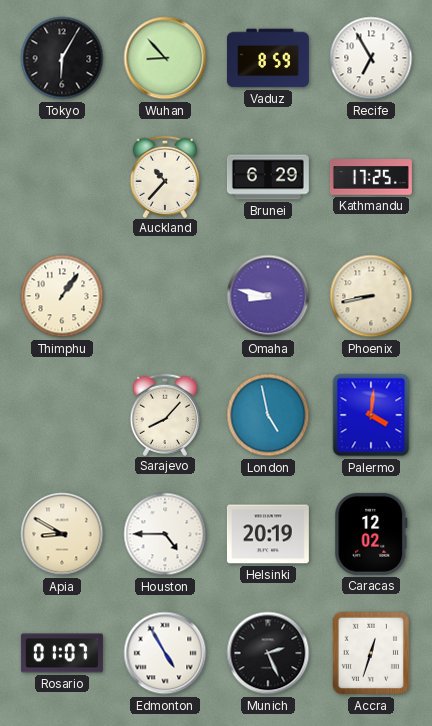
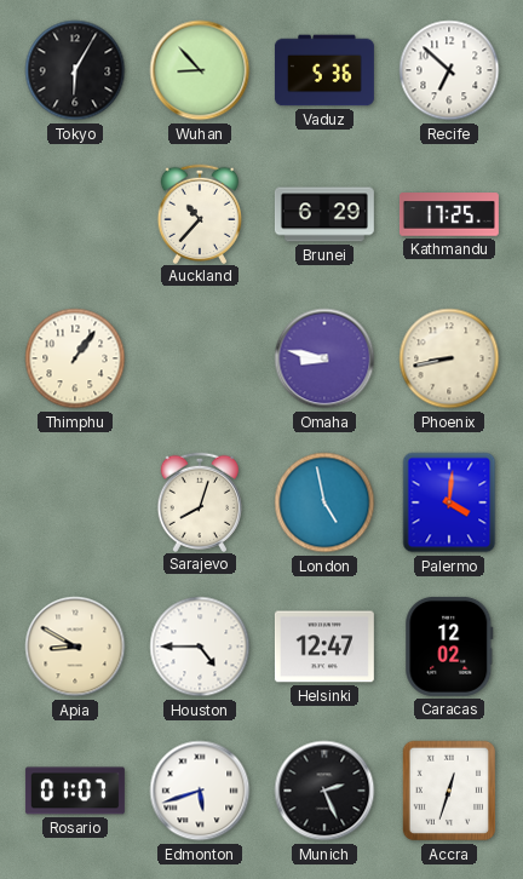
Vaduz: 8:59 -> 5:36
Recife: 6:55 -> 6:52
Sarajevo: 8:07 -> 8:03
Helsinki: 20:19 -> 12:47
Edmonton: 4:55 -> 5:42
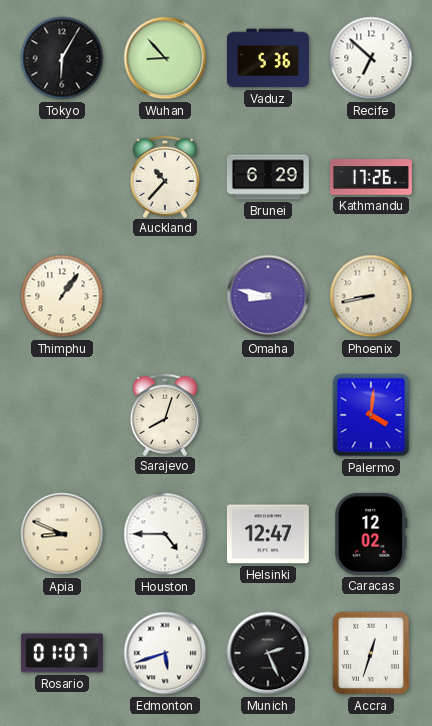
Kathmandu: 17:25 -> 17:26
London: 4:58 -> none
Apia: 8:50 -> 8:49
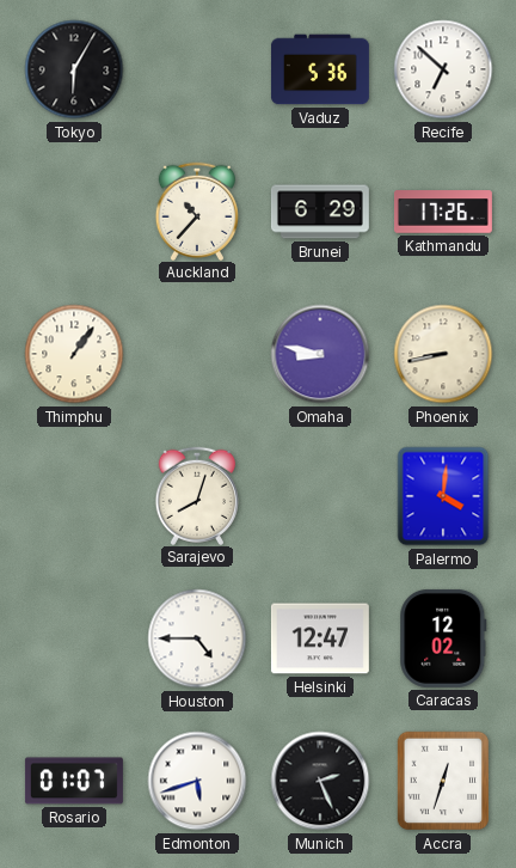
Wuhan: 8:53 -> none
Apia: 8:49 -> none
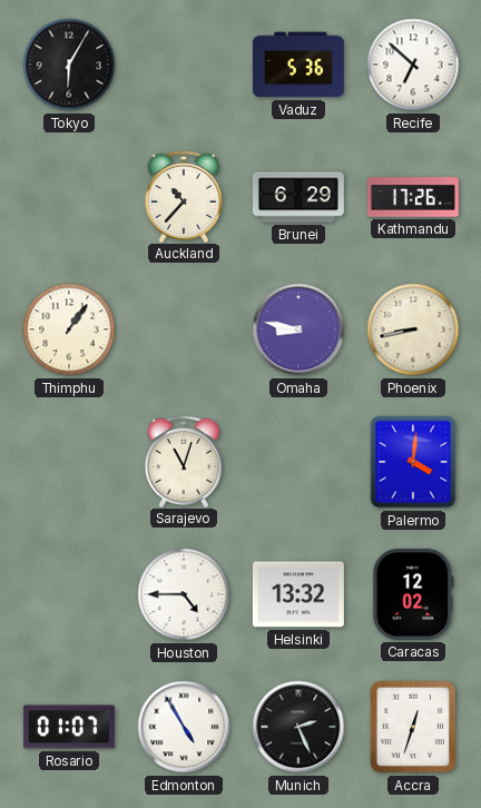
Sarajevo: 8:03 -> 11:03
Helsinki: 12:47 -> 13:32
Edmonton: 5:42 -> 4:55
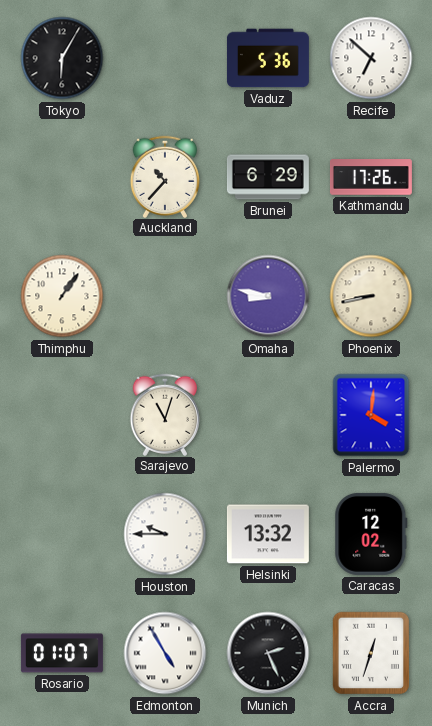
Houston: 4:45 -> 9:45
